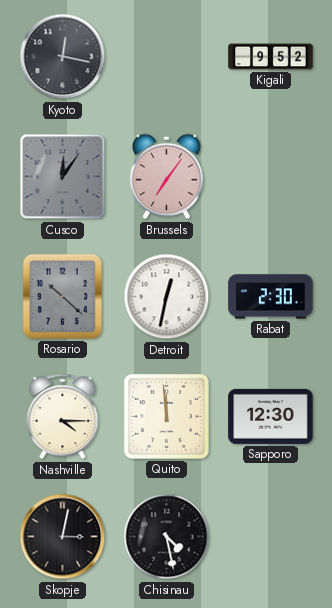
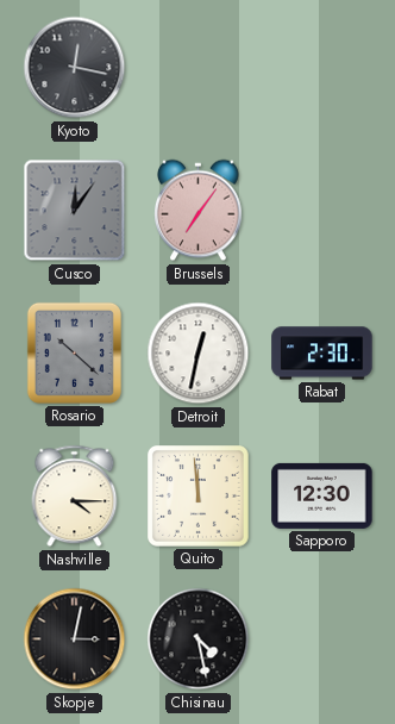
Kigali: 9:52 -> none
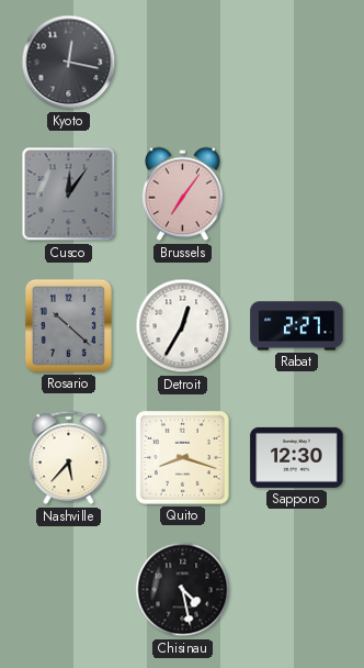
Detroit: 12:32 -> 12:35
Rabat: 2:30 -> 2:27
Nashville: 4:15 -> 5:37
Quito: 11:59 -> 8:18
Skopje: 3:02 -> none
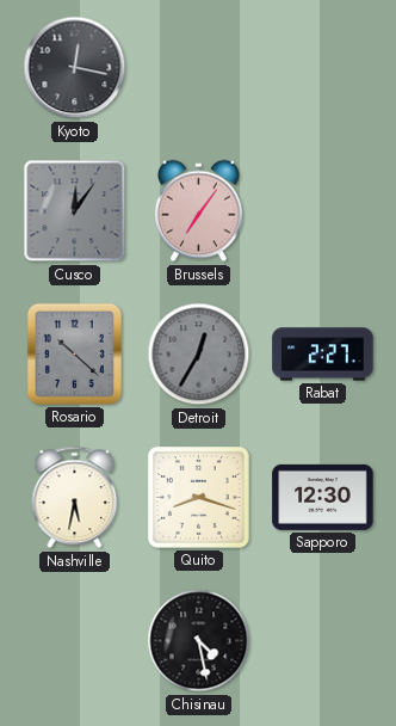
Detroit dial: white -> grey
Nashville: 5:37 -> 5:32
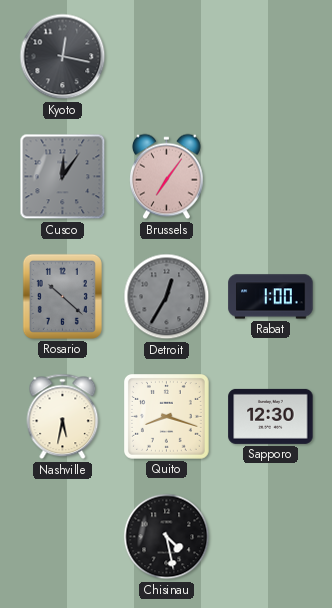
Rabat: 2:27 -> 1:00
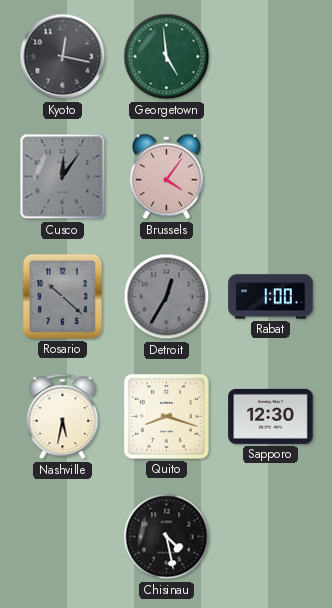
Georgetown: none -> 4:59
Brussels: 7:06 -> 4:06
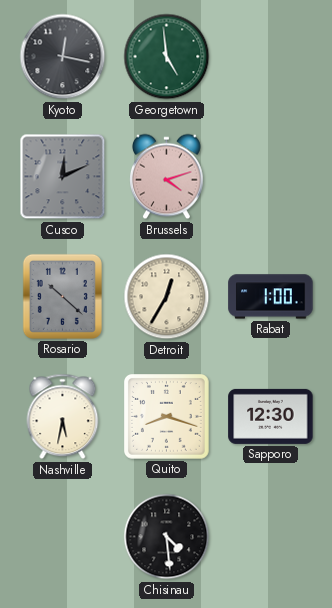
Cusco: 12:06 -> 12:11
Brussels: 4:06 -> 4:12
Detroit dial: grey -> cream
Chisinau: 4:28 -> 4:29
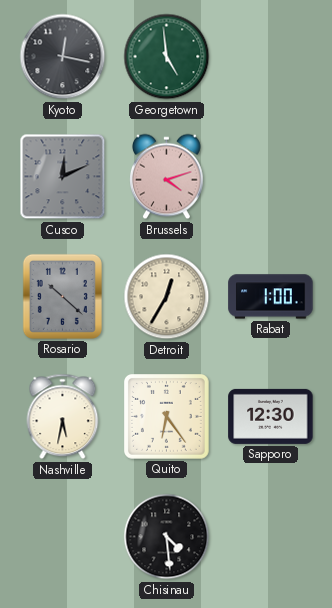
Quito: 8:18 -> 6:24
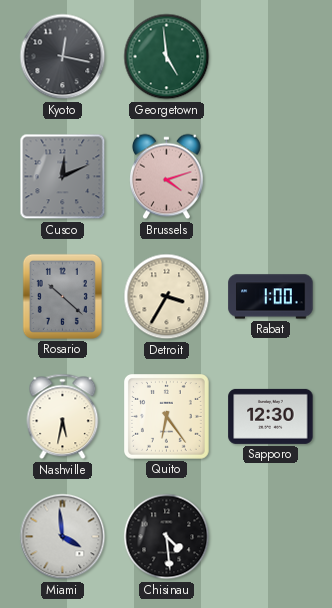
Detroit: 12:35 -> 3:35
Miami: none -> 3:59
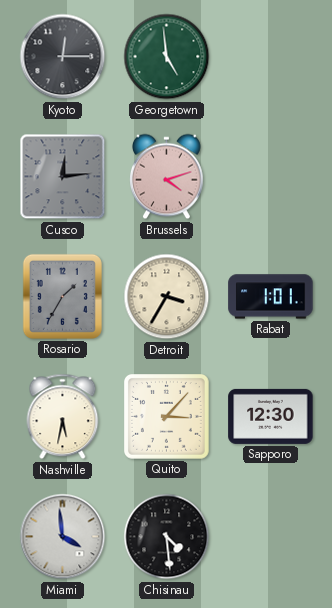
Kyoto: 12:17 -> 12:15
Cusco: 12:11 -> 12:14
Rosario: 10:22 -> 1:35
Rabat: 1:00 -> 1:01
Quito: 6:24 -> 3:07
